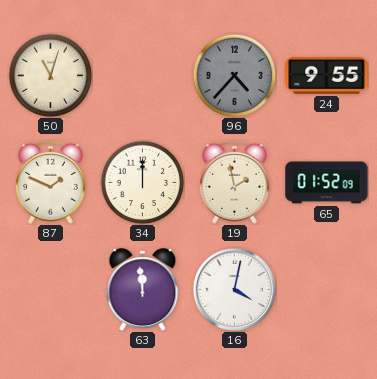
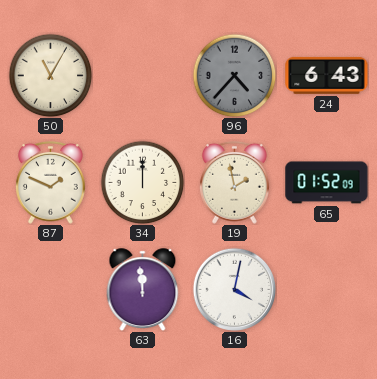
50: 11:03 -> 11:05
24: 9:55 -> 6:43
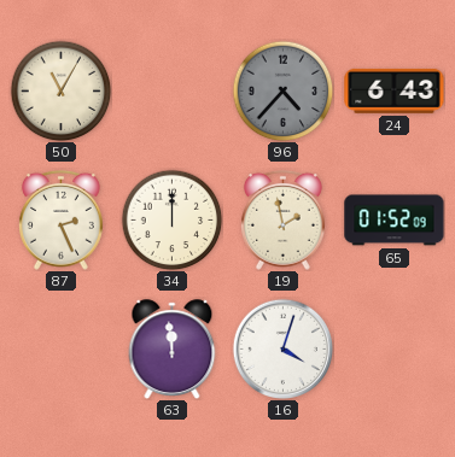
87: 1:49 -> 2:26
16: 4:02 -> 4:03
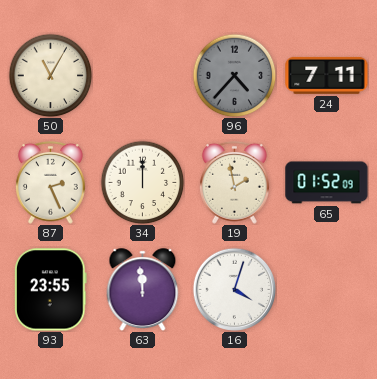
24: 6:43 -> 7:11
93: none -> 23:55
